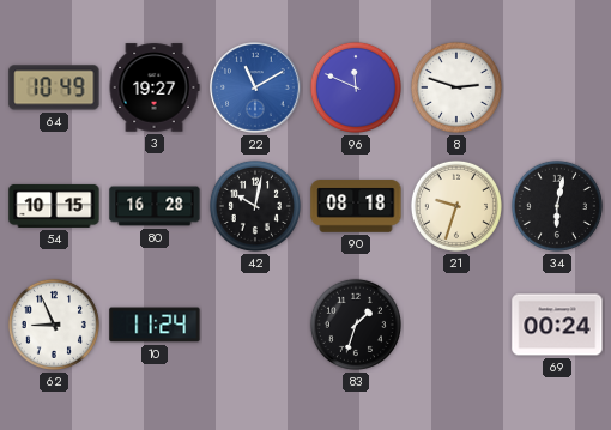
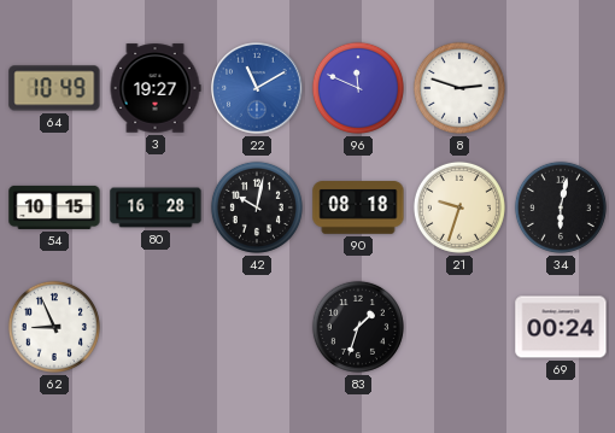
10: 11:24 -> none
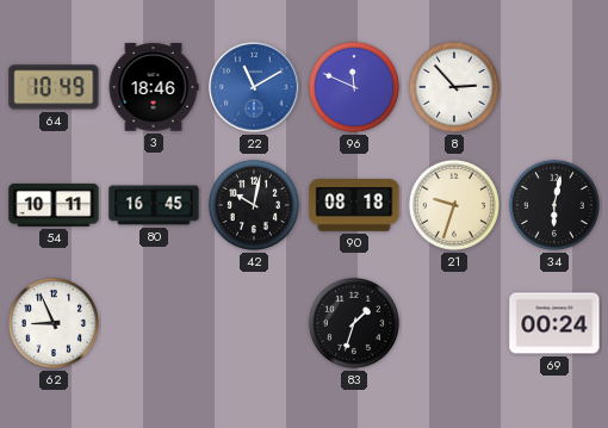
3: 19:27 -> 18:46
8: 2:48 -> 2:53
54: 10:15 -> 10:11
80: 16:28 -> 16:45
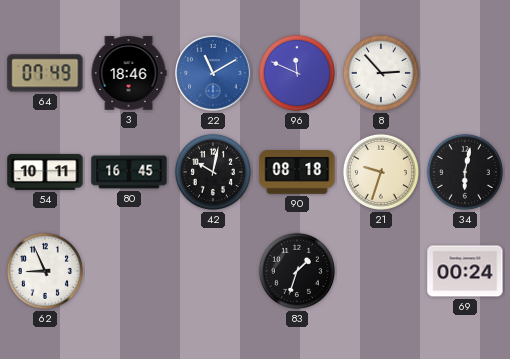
64: 10:49 -> 07:49
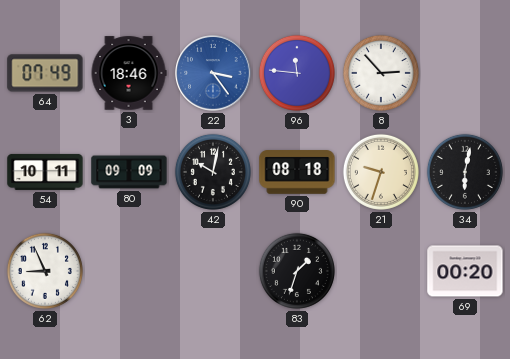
22: 11:10 -> 3:24
96: 11:49 -> 11:46
80: 16:45 -> 09:09
69: 00:24 -> 00:20
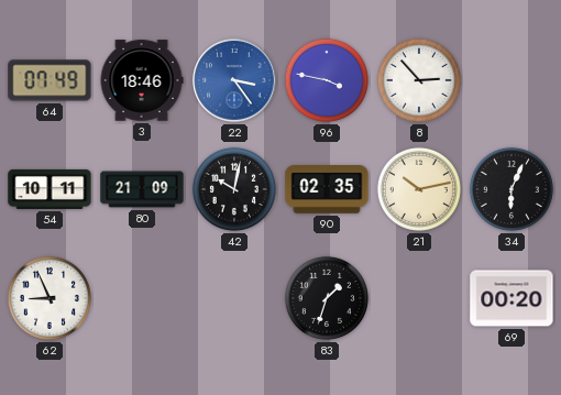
96: 11:46 -> 3:47
80: 09:09 -> 21:09
90: 08:18 -> 02:35
21: 9:33 -> 10:13
34: 6:02 -> 6:04
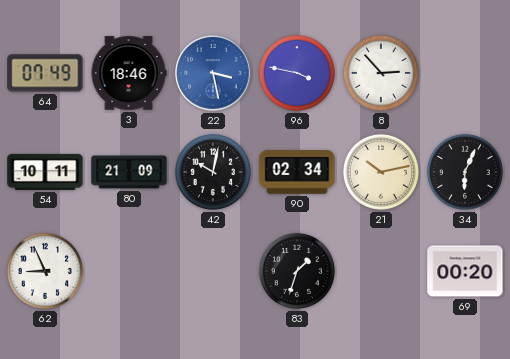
22: 3:24 -> 3:28
90: 02:35 -> 02:34
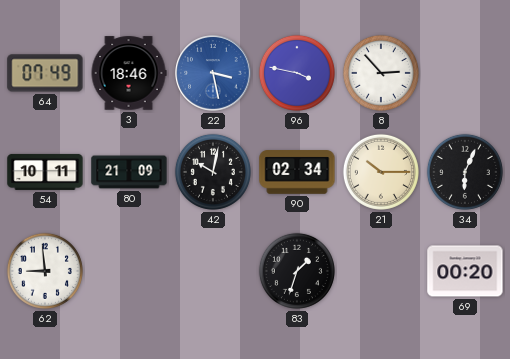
21: 10:13 -> 10:15
62: 8:56 -> 8:59
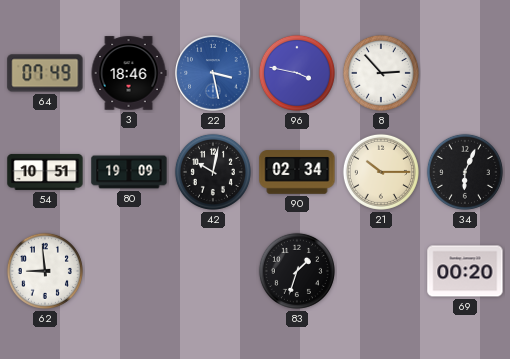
54: 10:11 -> 10:51
80: 21:09 -> 19:09
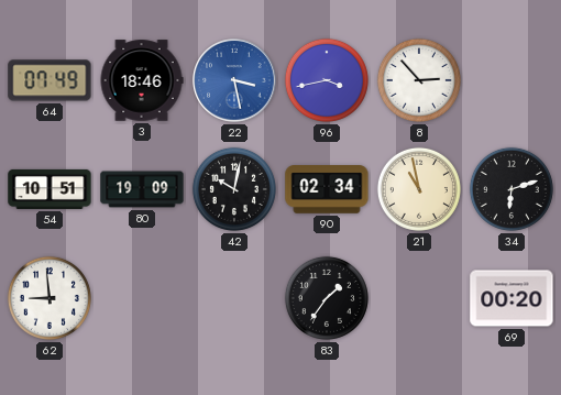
96: 3:47 -> 3:43
21: 10:15 -> 10:58
34: 6:04 -> 6:12
83: 1:33 -> 1:36
